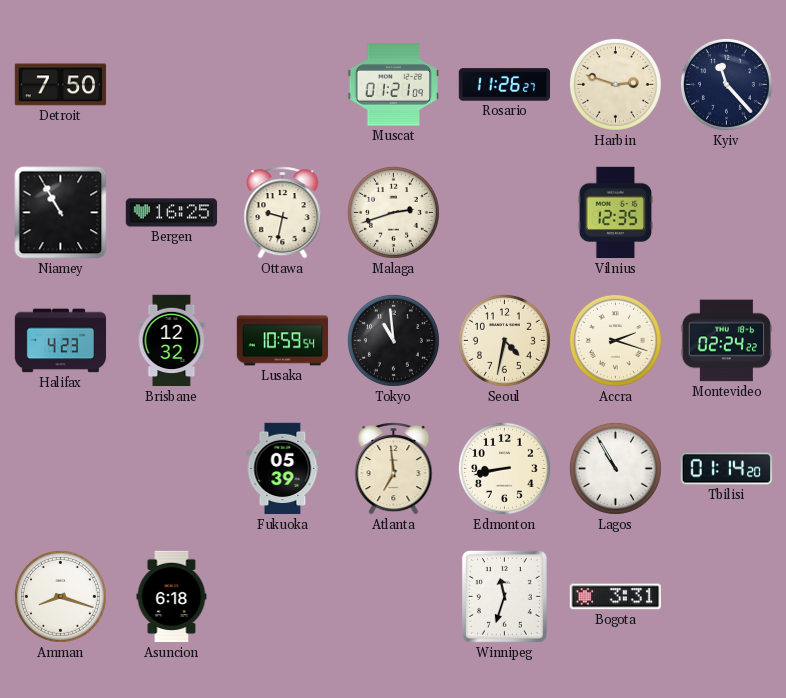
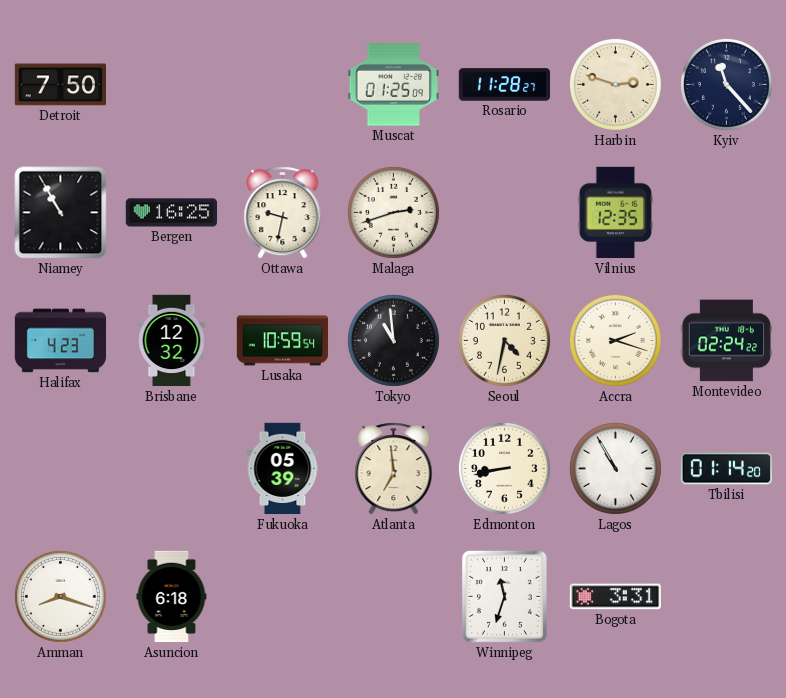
Muscat: 01:21 -> 01:25
Rosario: 11:26 -> 11:28
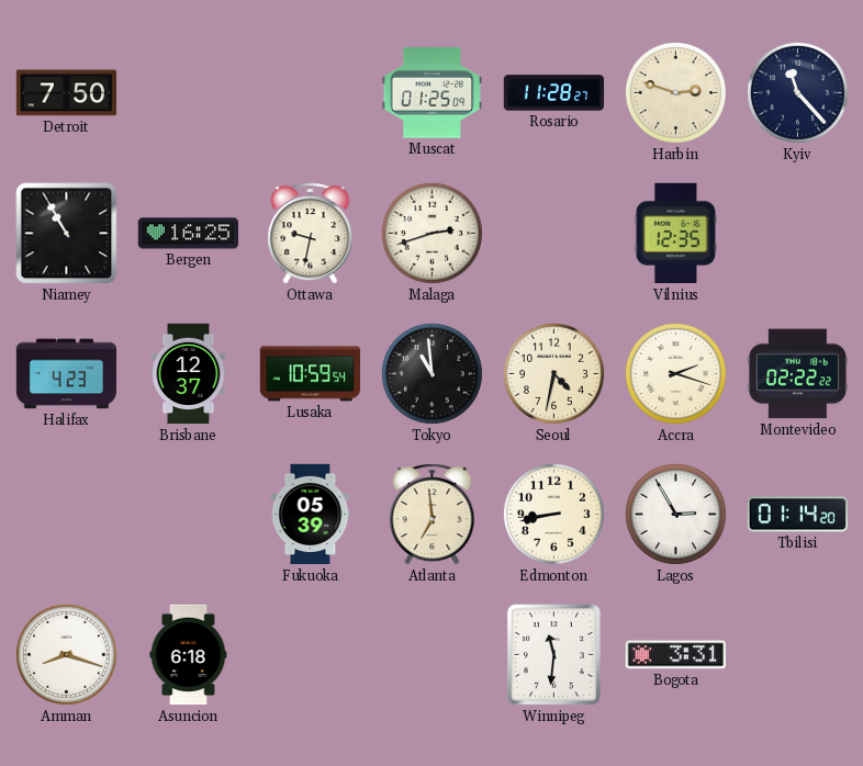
Brisbane: 12:32 -> 12:37
Montevideo: 02:24 -> 02:22
Lagos: 10:55 -> 2:55
Winnipeg: 11:33 -> 11:31
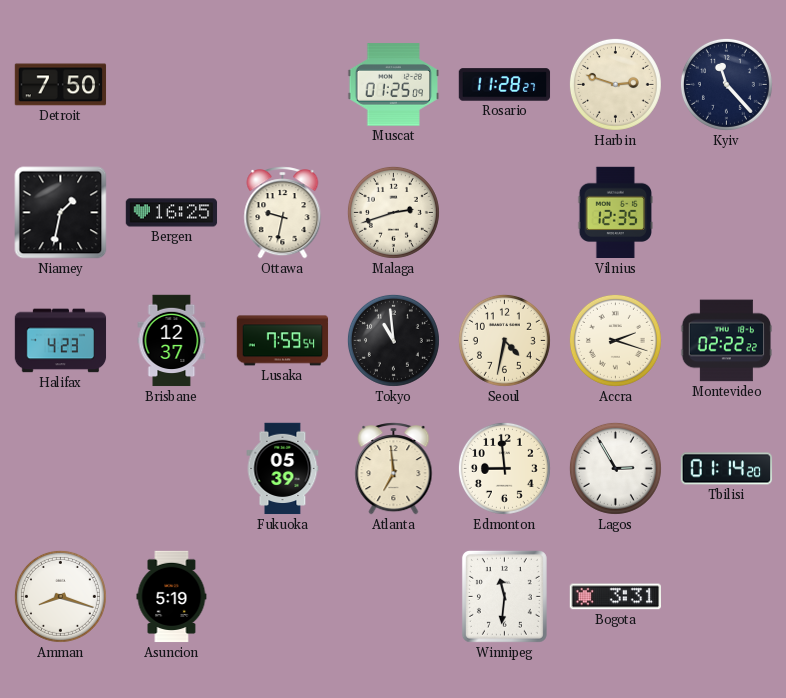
Niamey: 10:55 -> 1:32
Lusaka: 10:59 -> 7:59
Edmonton: 8:43 -> 8:59
Asuncion: 6:18 -> 5:19
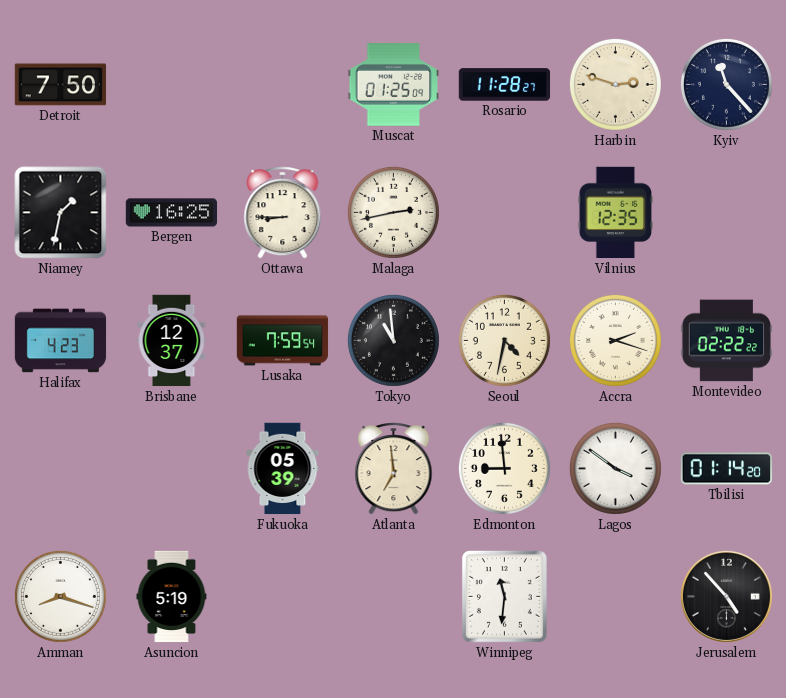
Ottawa: 9:32 -> 8:45
Malaga: 2:42 -> 2:43
Lagos: 2:55 -> 3:51
Bogota: 3:31 -> none
Jerusalem: none -> 4:53
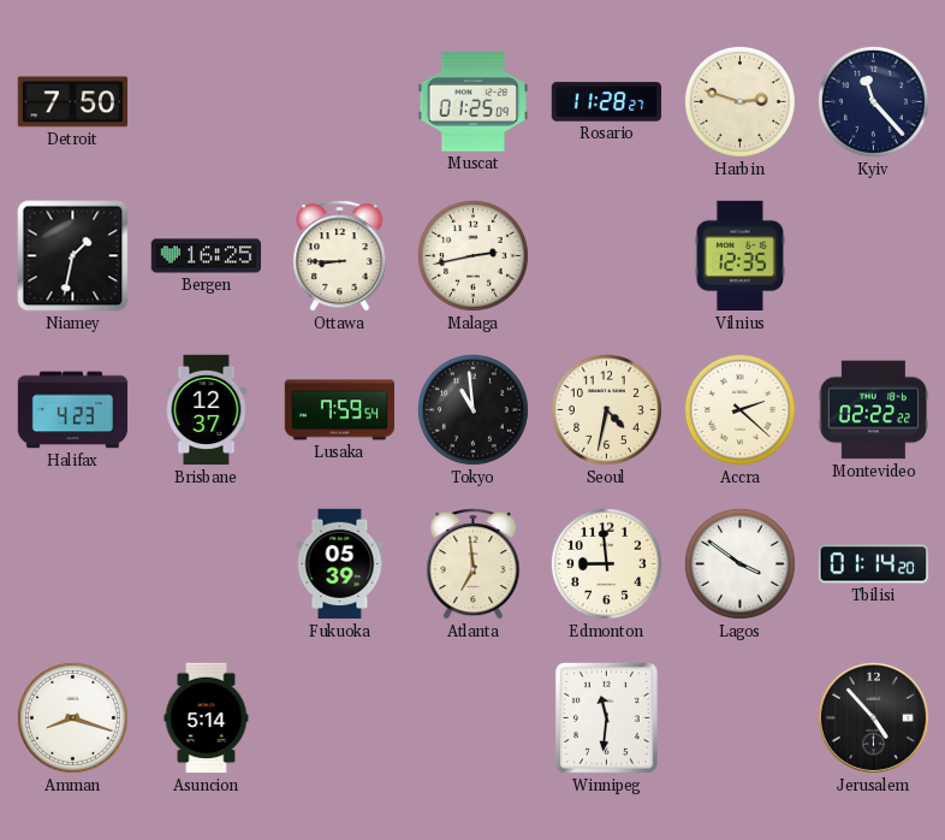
Accra: 2:18 -> 2:22
Asuncion: 5:19 -> 5:14
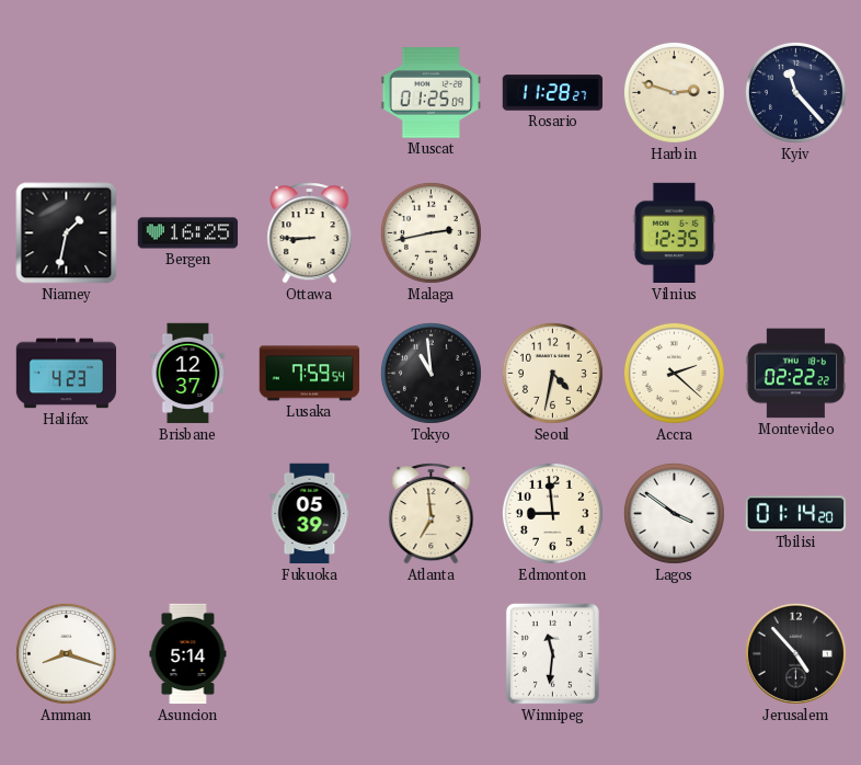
Detroit: 7:50 -> none
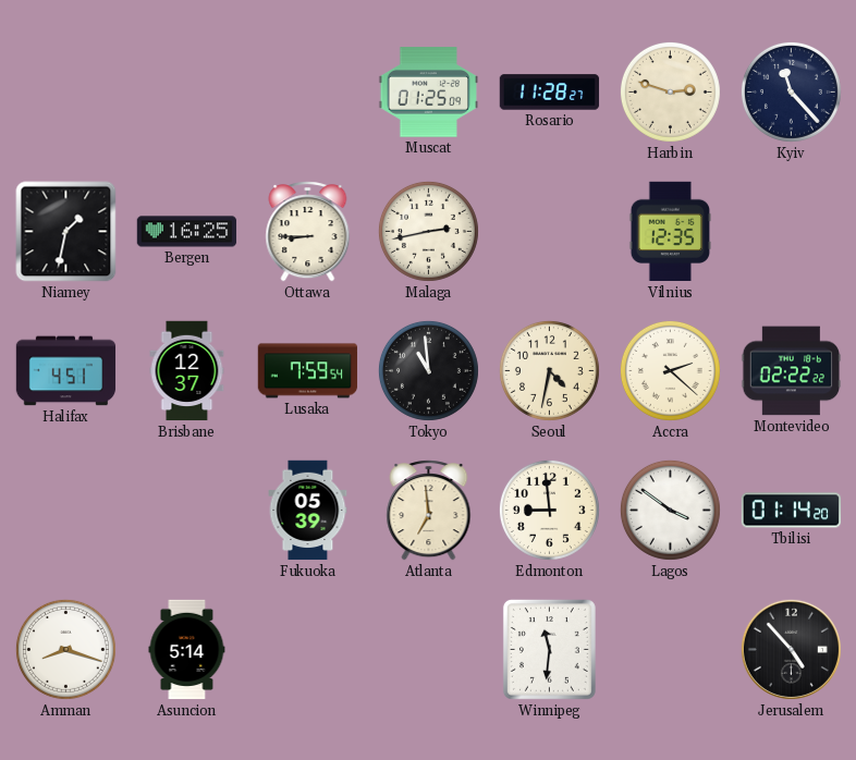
Halifax: 4:23 -> 4:51
